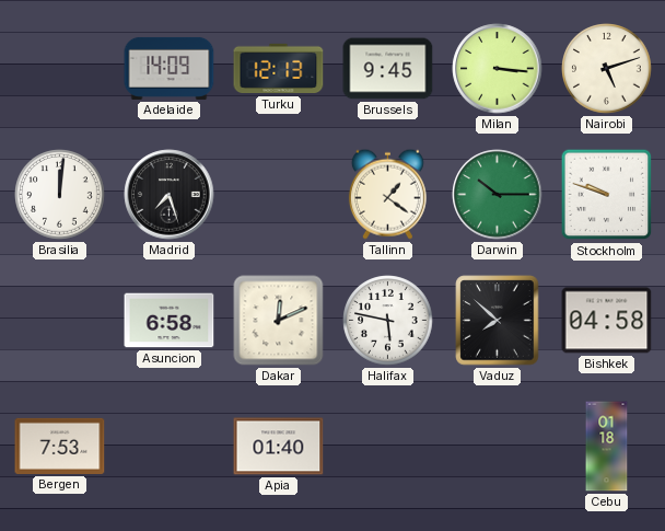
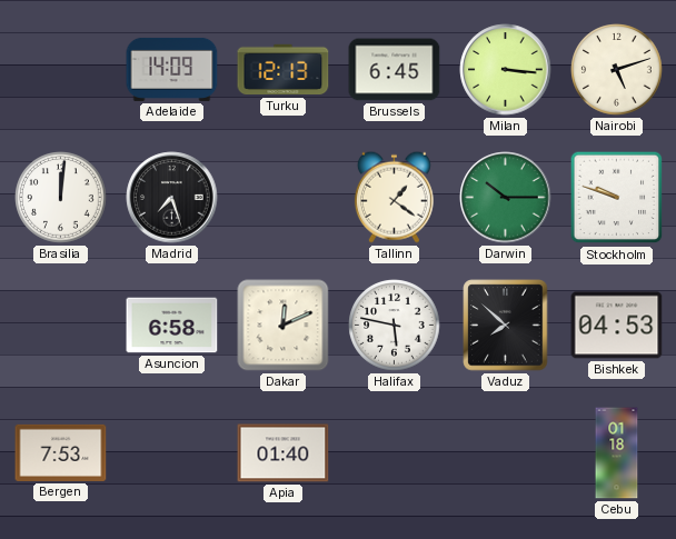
Brussels: 9:45 -> 6:45
Bishkek: 04:58 -> 04:53
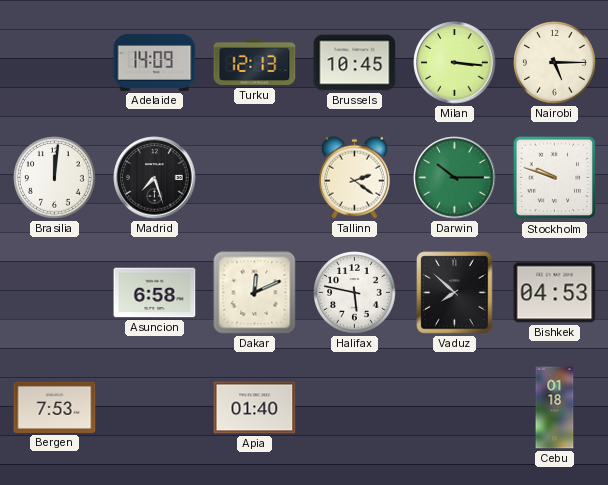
Brussels: 6:45 -> 10:45
Nairobi: 5:12 -> 5:15
Tallinn: 1:21 -> 2:21
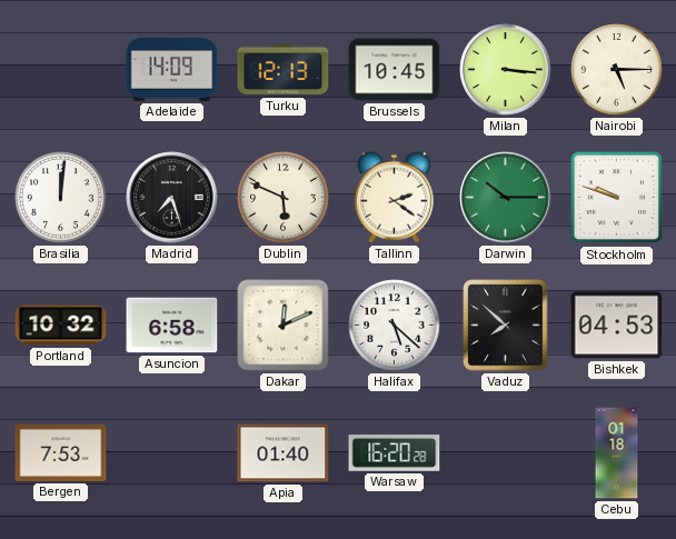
Dublin: none -> 5:49
Portland: none -> 10:32
Halifax: 5:47 -> 5:22
Warsaw: none -> 16:20
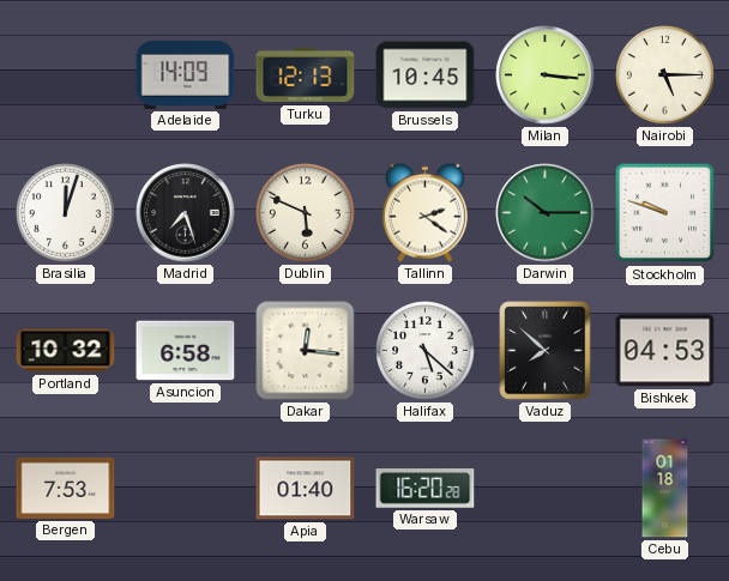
Brasilia: 12:01 -> 12:03
Dakar: 12:11 -> 12:16
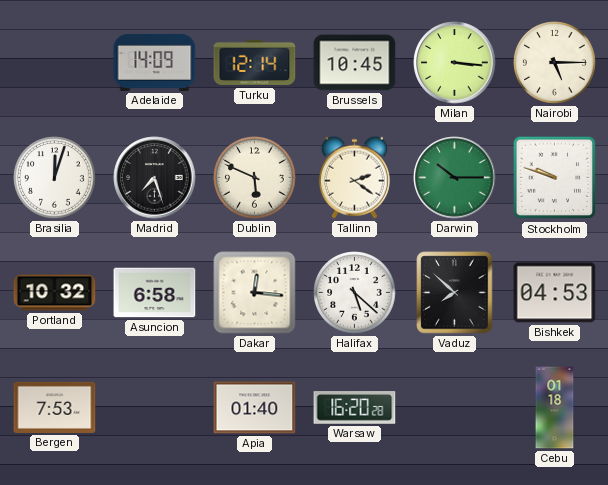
Turku: 12:13 -> 12:14
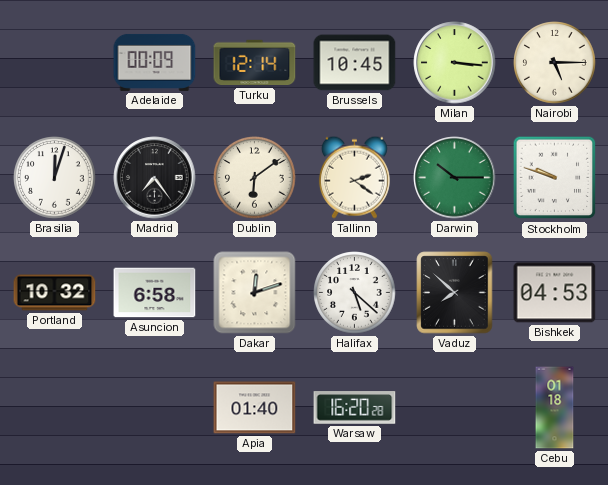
Adelaide: 14:09 -> 00:09
Madrid: 7:27 -> 7:24
Dublin: 5:49 -> 6:09
Dakar: 12:16 -> 12:12
Bergen: 7:53 -> none
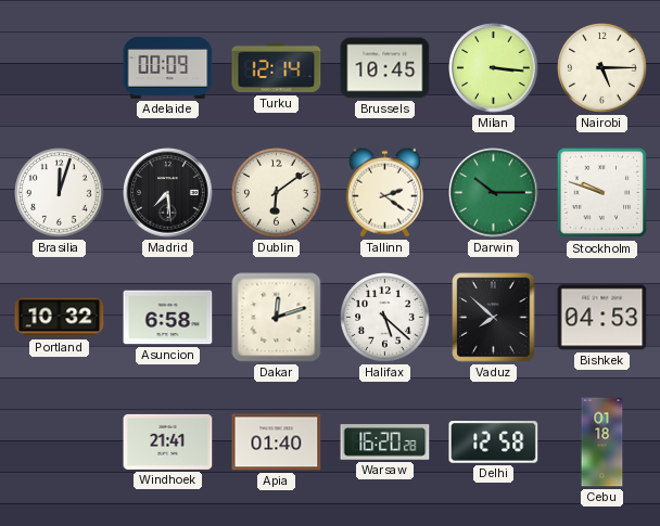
Madrid: 7:24 -> 7:29
Windhoek: none -> 21:41
Delhi: none -> 12:58
